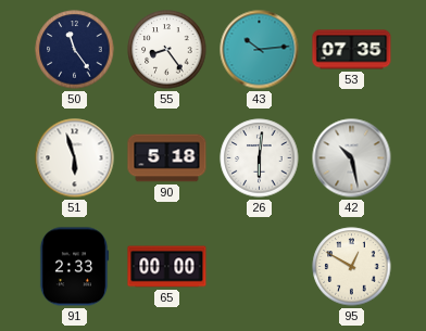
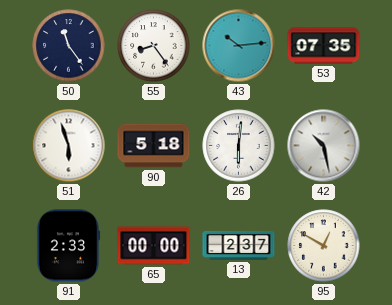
13: none -> 2:37
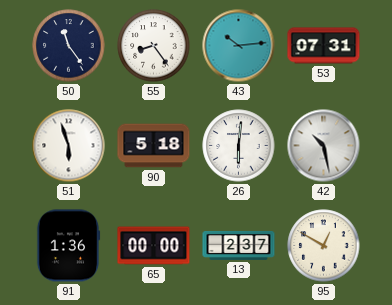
53: 07:35 -> 07:31
91: 2:33 -> 1:36
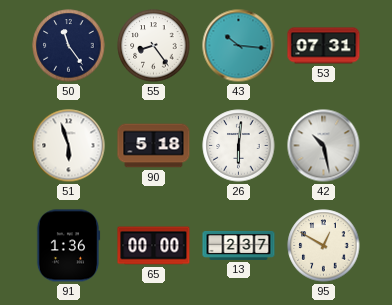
43: 10:14 -> 10:16
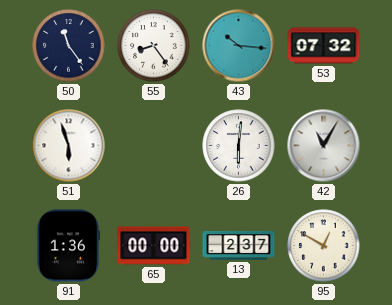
53: 07:31 -> 07:32
90: 5:18 -> none
42: 10:28 -> 11:05
